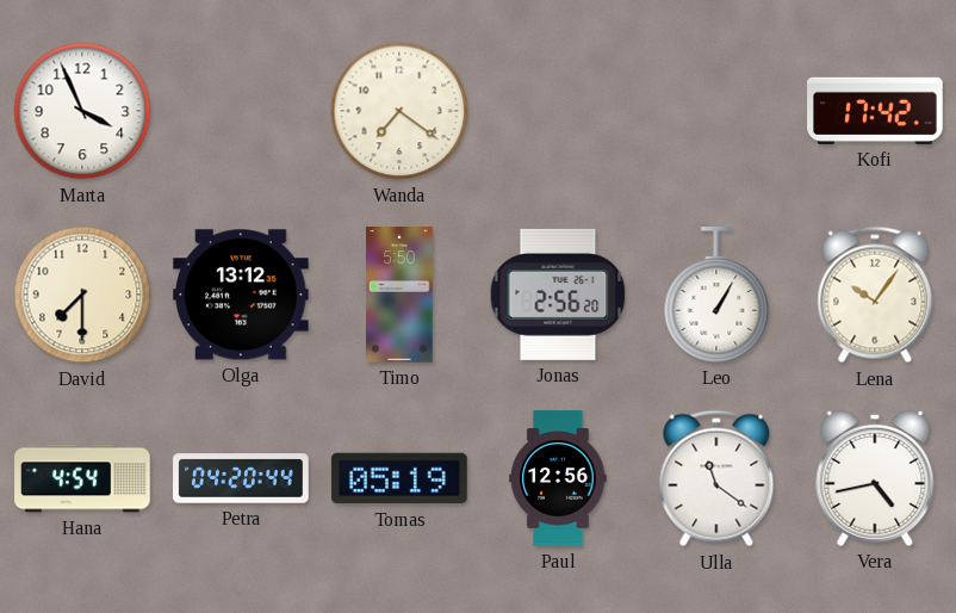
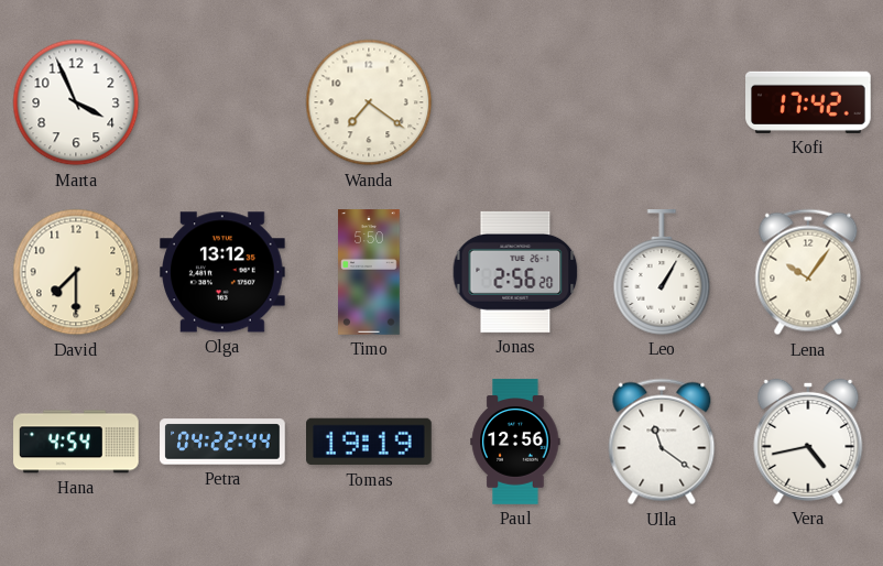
Petra: 04:20 -> 04:22
Tomas: 05:19 -> 19:19
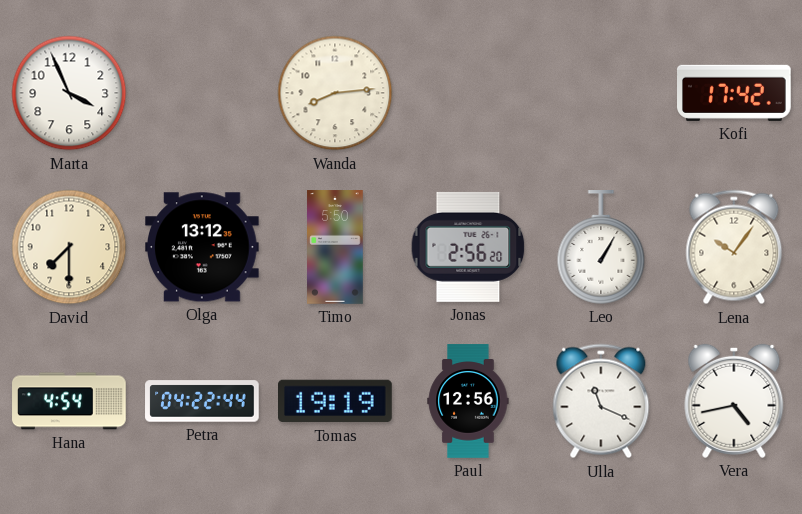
Wanda: 7:21 -> 8:14
Ulla: 11:21 -> 11:19
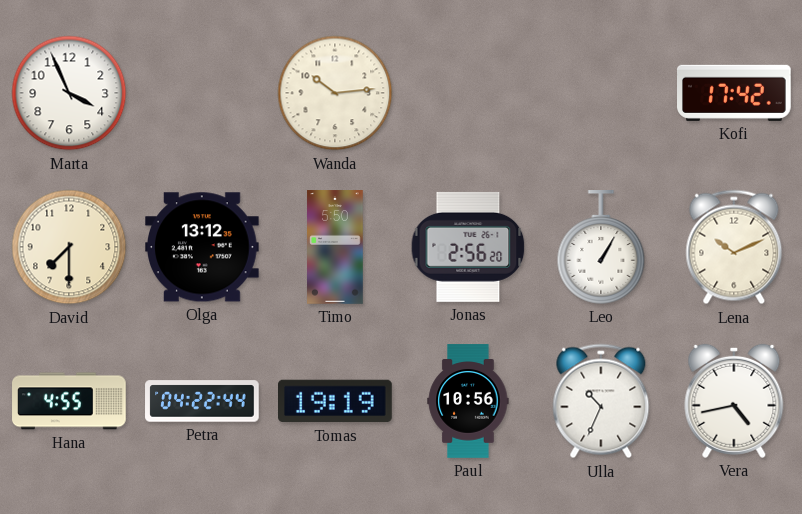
Wanda: 8:14 -> 10:14
Lena: 10:06 -> 10:11
Hana: 4:54 -> 4:55
Paul: 12:56 -> 10:56
Ulla: 11:19 -> 10:34
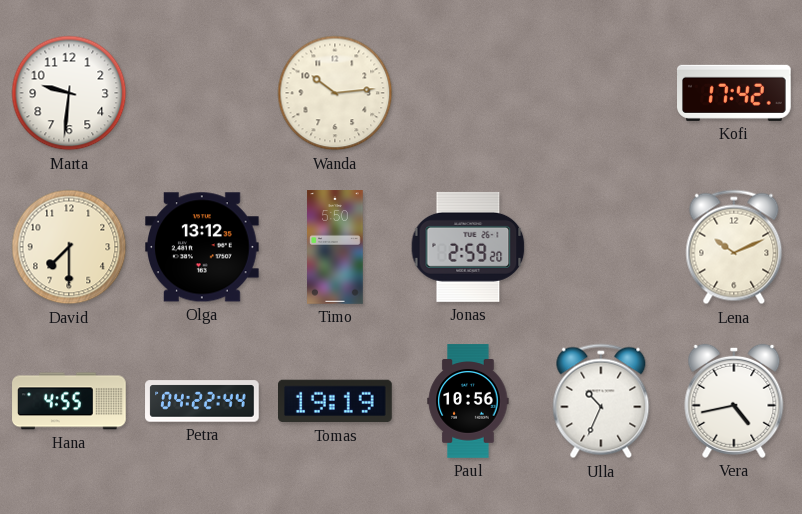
Marta: 3:56 -> 9:31
Jonas: 2:56 -> 2:59
Leo: 1:05 -> none
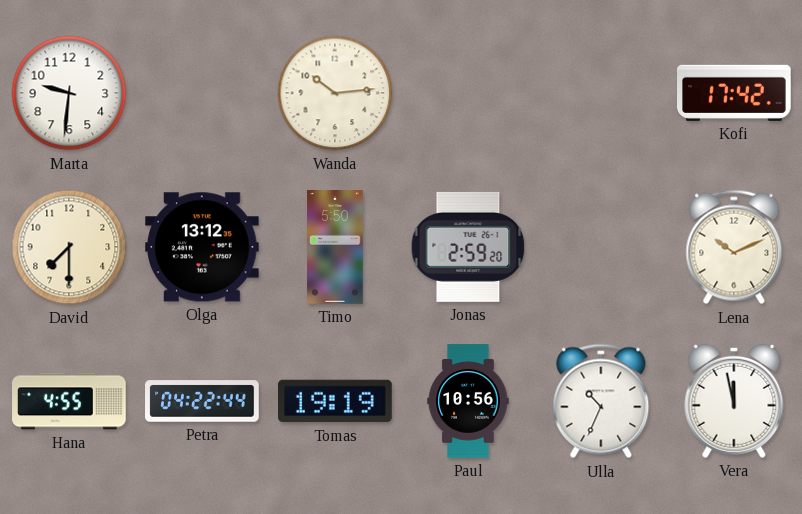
Vera: 4:43 -> 11:58
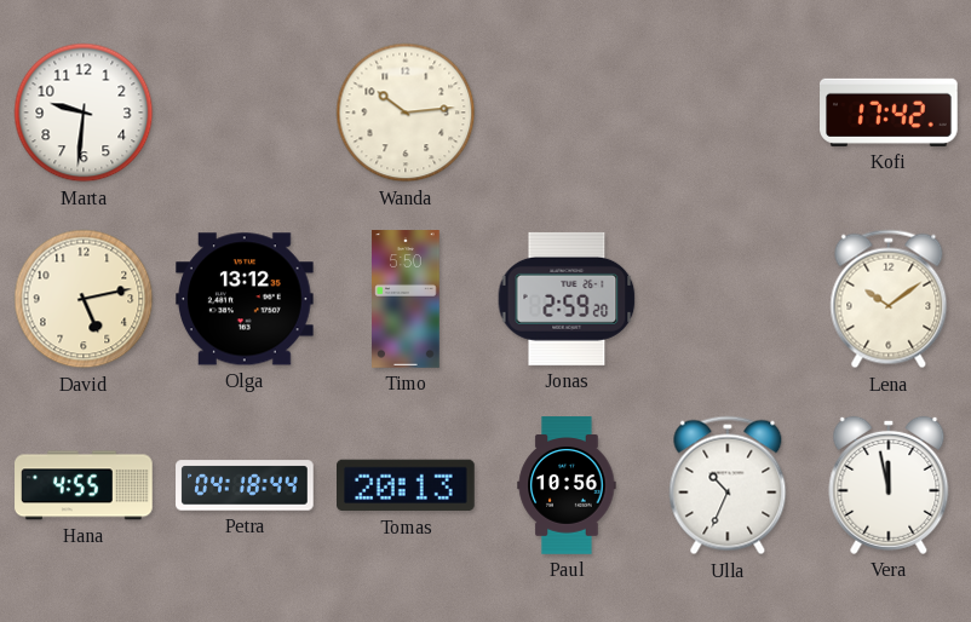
David: 7:30 -> 5:13
Lena: 10:11 -> 10:09
Petra: 04:22 -> 04:18
Tomas: 19:19 -> 20:13
